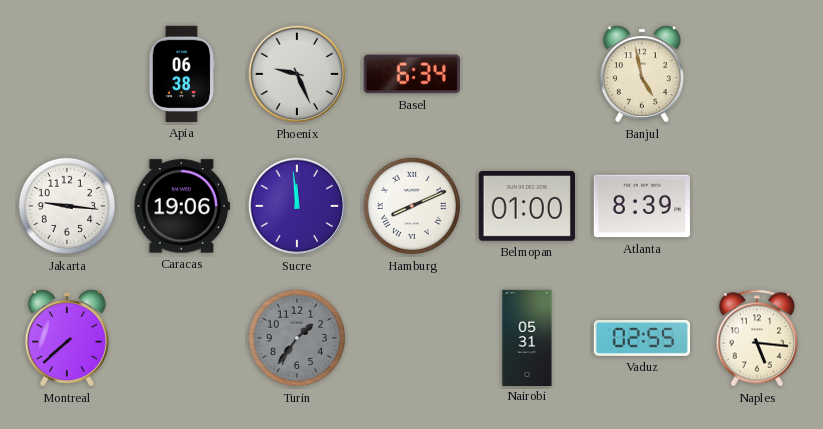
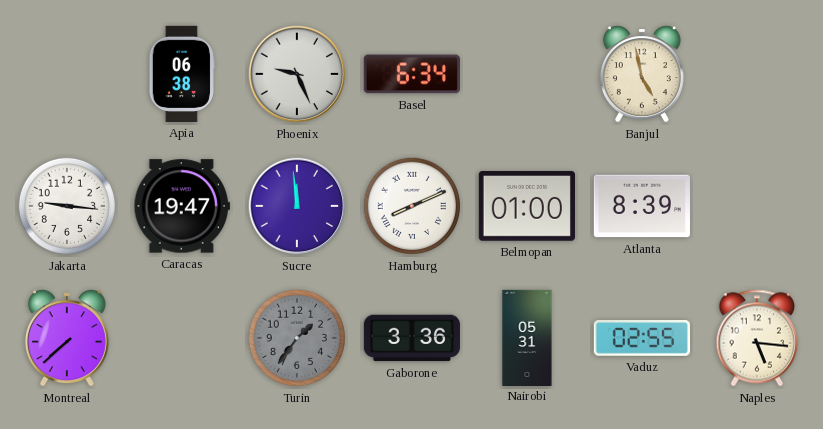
Caracas: 19:06 -> 19:47
Gaborone: none -> 3:36
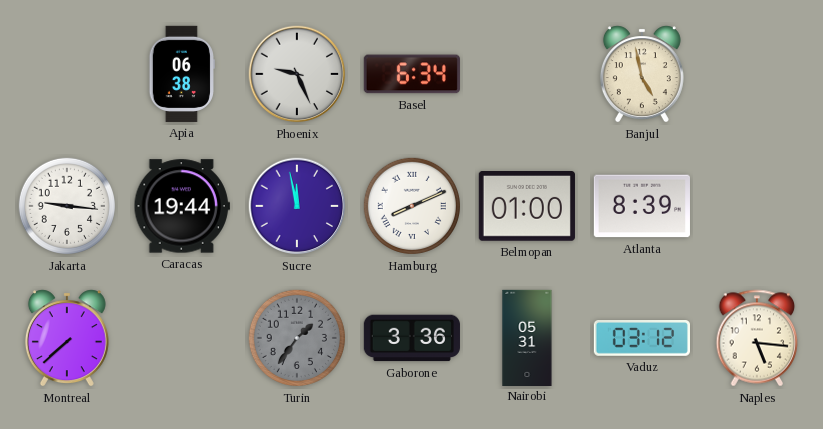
Caracas: 19:47 -> 19:44
Sucre: 11:59 -> 11:58
Vaduz: 02:55 -> 03:12
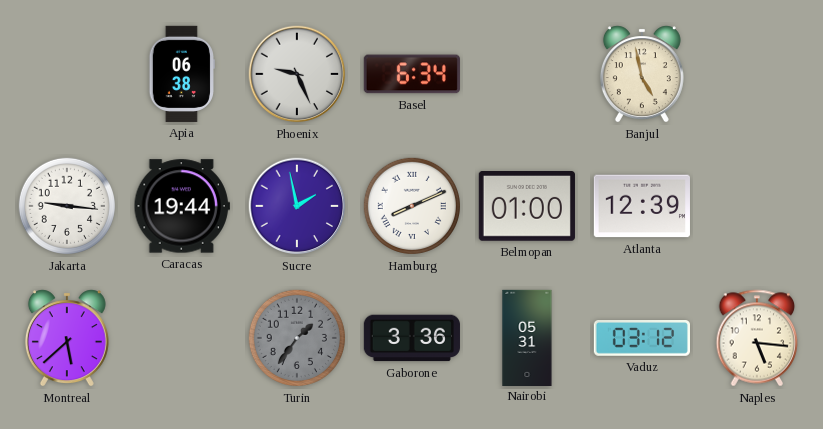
Sucre: 11:58 -> 1:58
Atlanta: 8:39 -> 12:39
Montreal: 7:38 -> 5:38
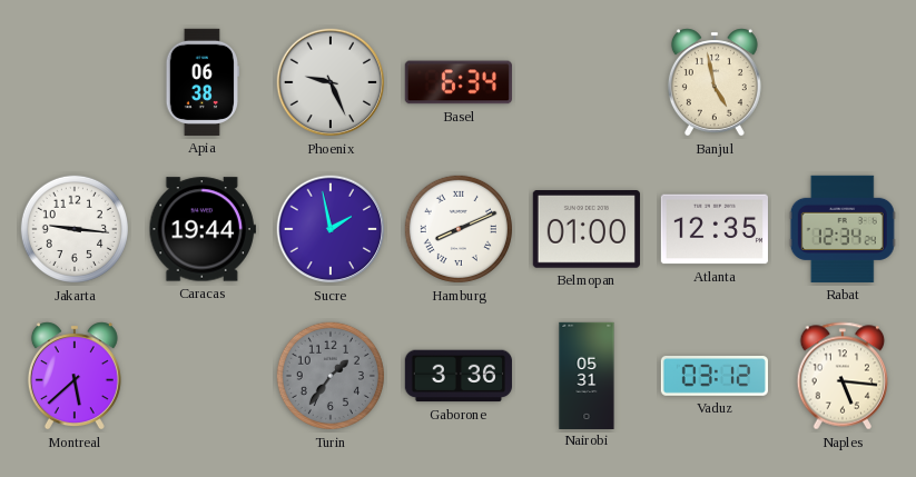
Atlanta: 12:39 -> 12:35
Rabat: none -> 12:34
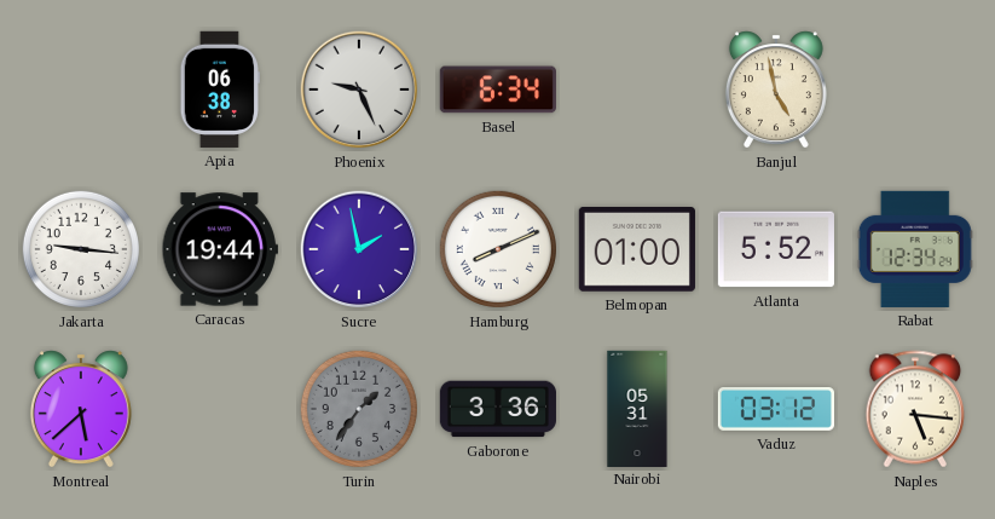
Atlanta: 12:35 -> 5:52
